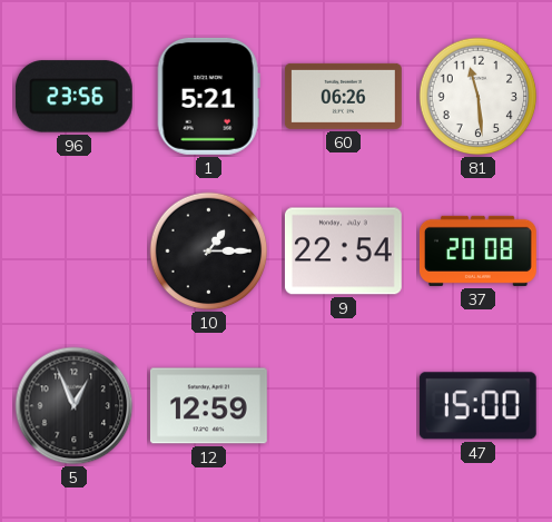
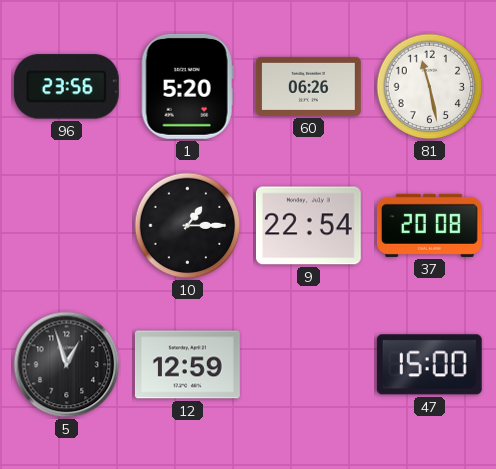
1: 5:21 -> 5:20
81: 11:29 -> 11:28
5: 12:56 -> 12:57
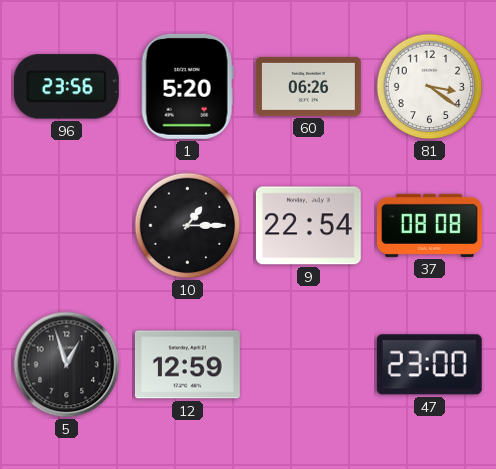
81: 11:28 -> 3:21
37: 20:08 -> 08:08
47: 15:00 -> 23:00
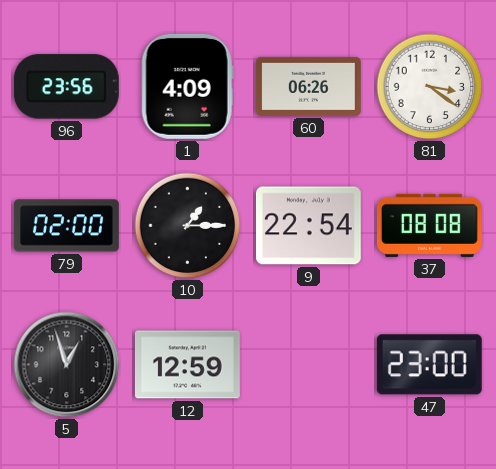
1: 5:20 -> 4:09
79: none -> 02:00
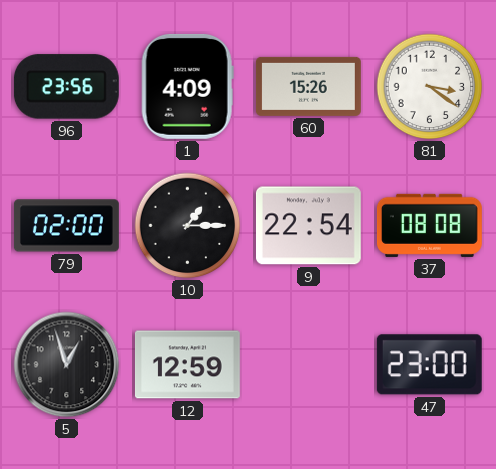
60: 06:26 -> 15:26
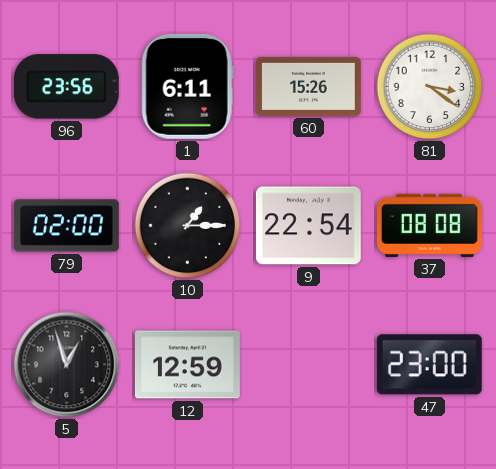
1: 4:09 -> 6:11
